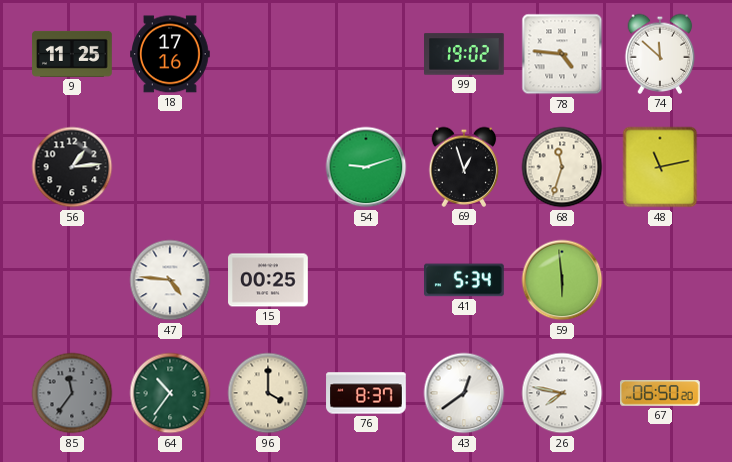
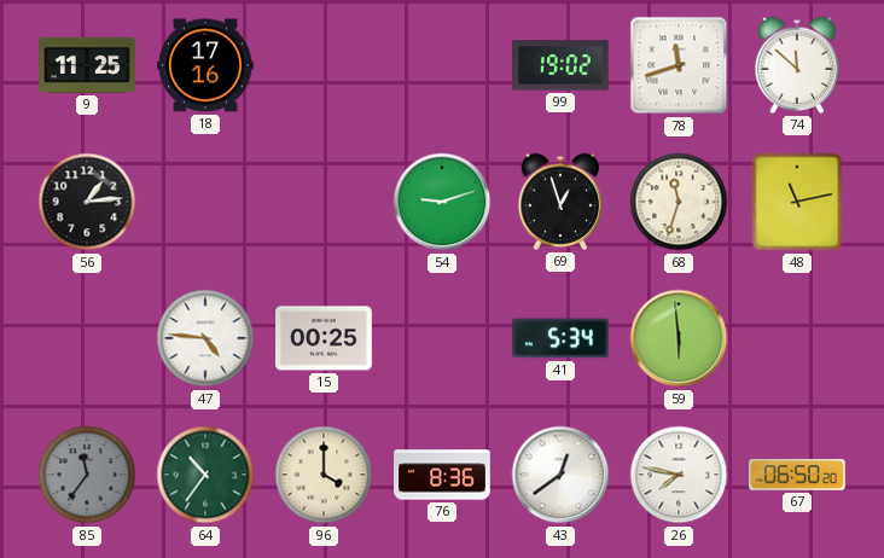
78: 4:46 -> 11:42
76: 8:37 -> 8:36
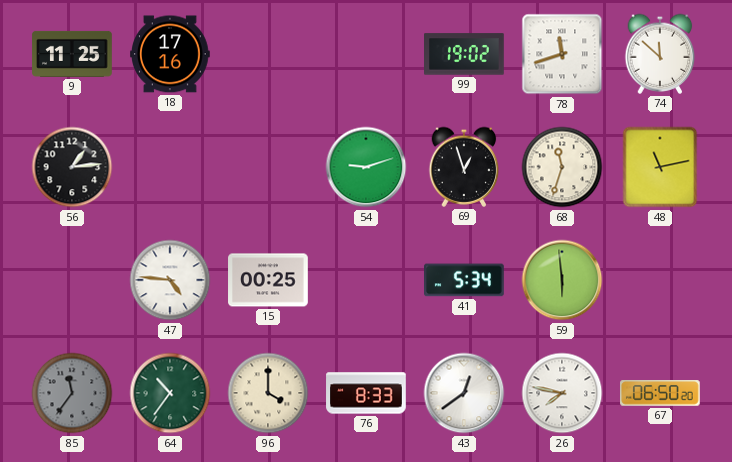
76: 8:36 -> 8:33
